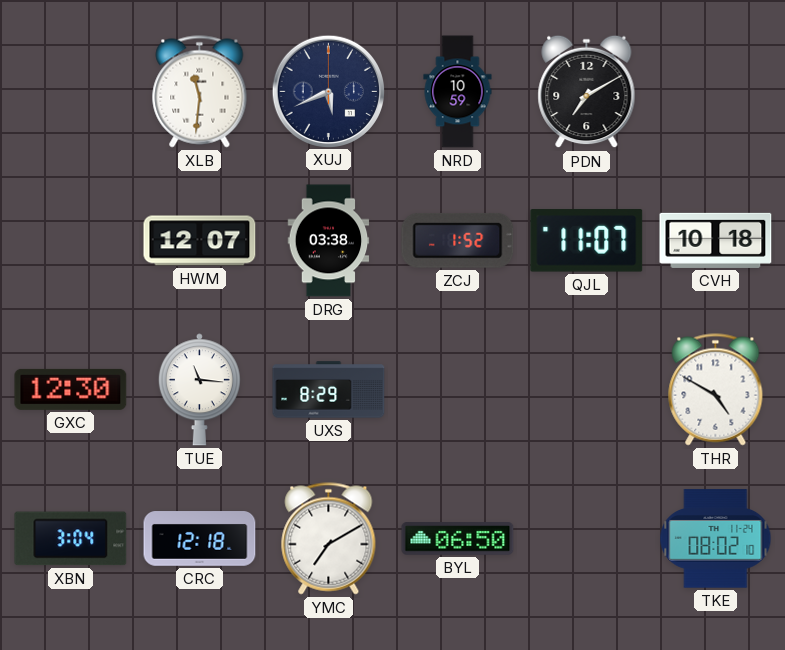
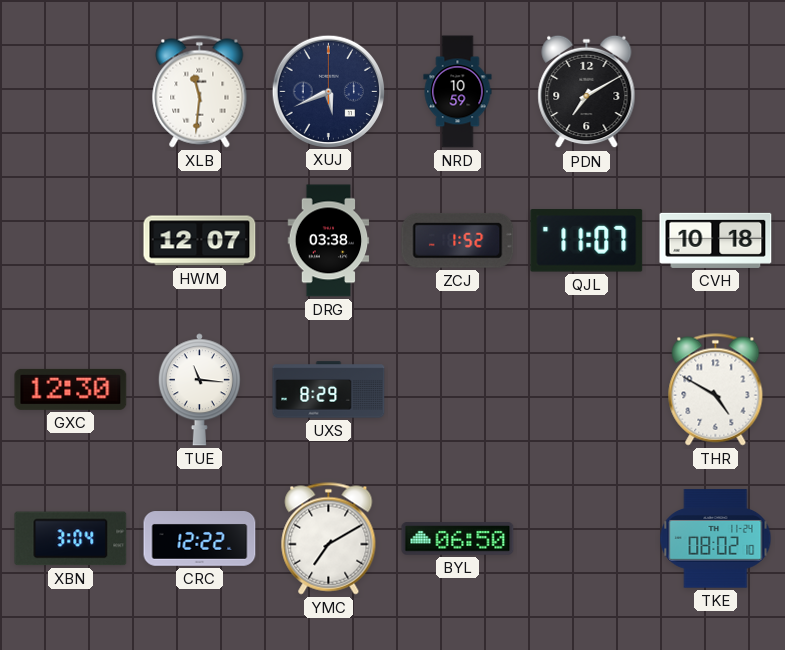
CRC: 12:18 -> 12:22
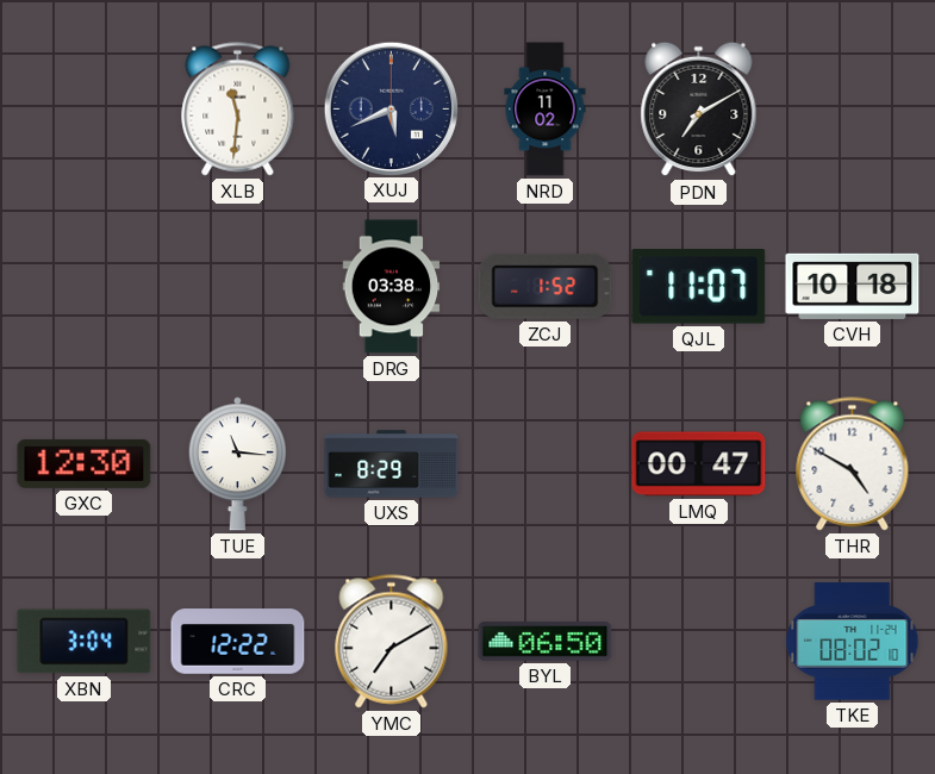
NRD: 10:59 -> 11:02
HWM: 12:07 -> none
LMQ: none -> 00:47
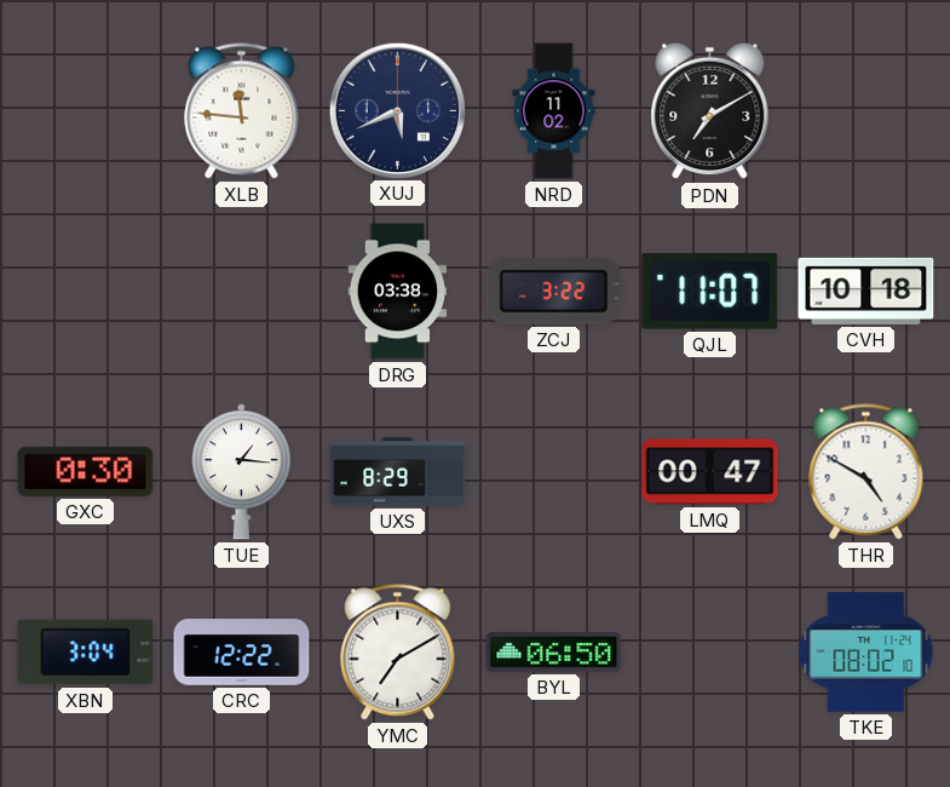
XLB: 11:31 -> 11:46
ZCJ: 1:52 -> 3:22
GXC: 12:30 -> 0:30
TUE: 11:16 -> 1:16
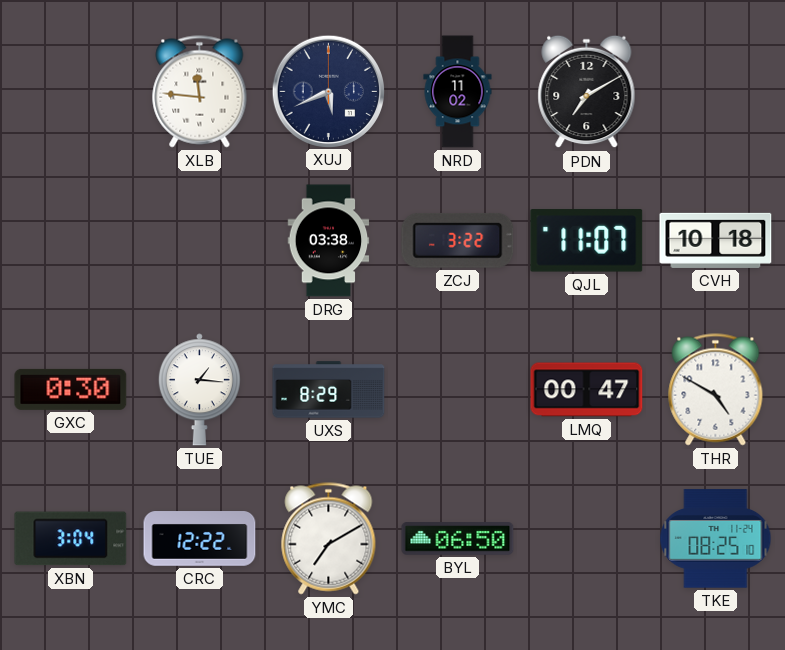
TKE: 08:02 -> 08:25
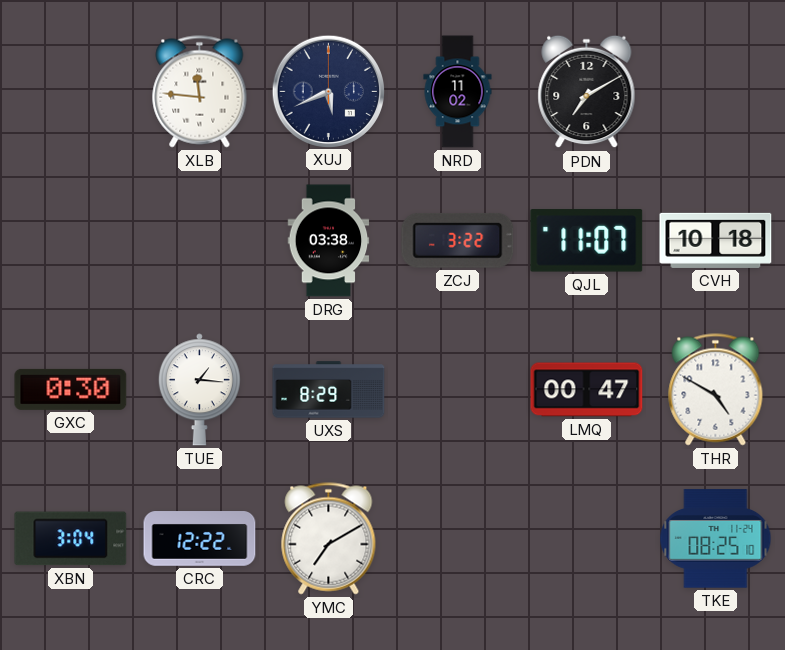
BYL: 06:50 -> none
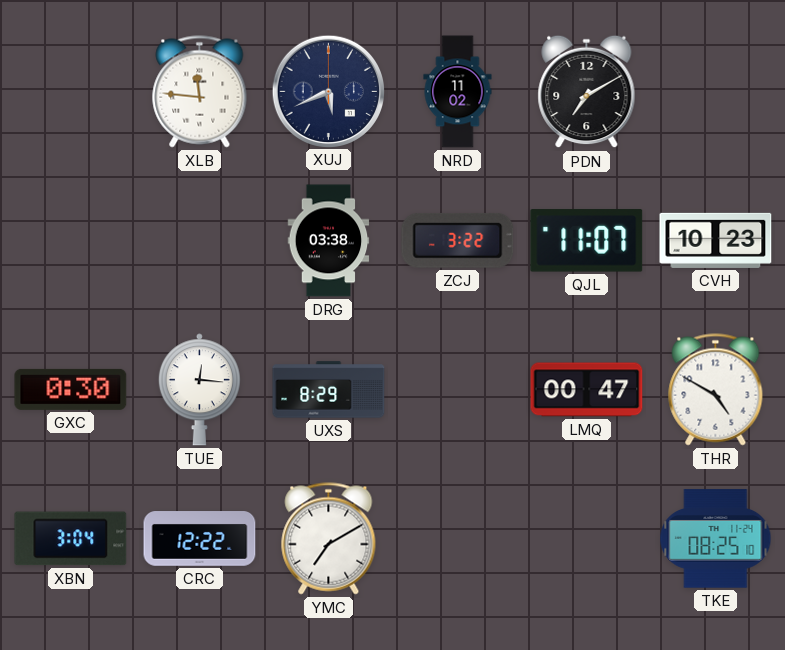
CVH: 10:18 -> 10:23
TUE: 1:16 -> 12:16
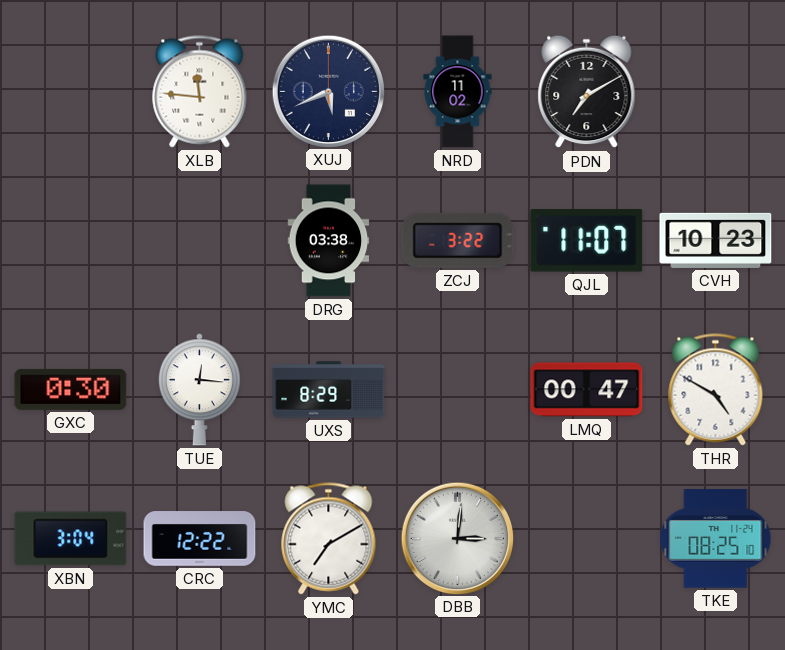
DBB: none -> 3:01
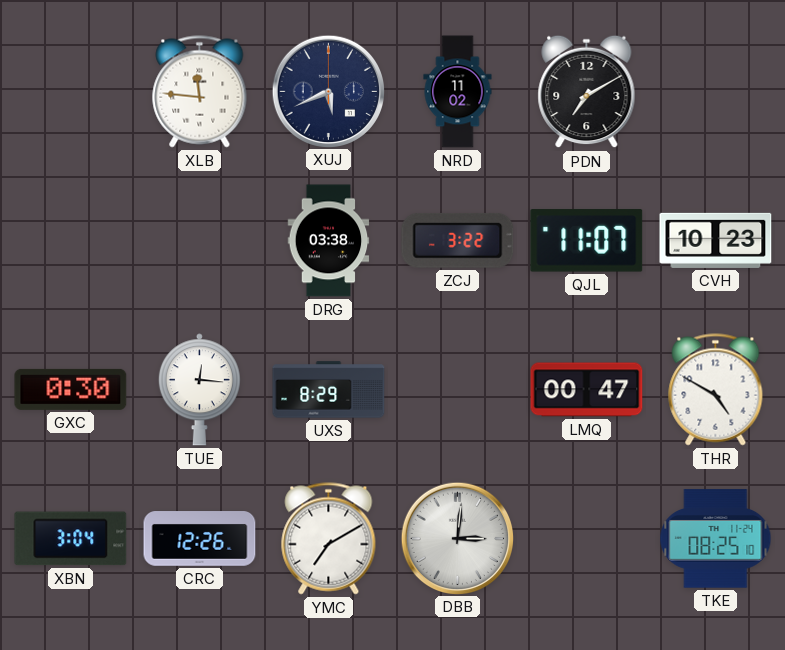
CRC: 12:22 -> 12:26
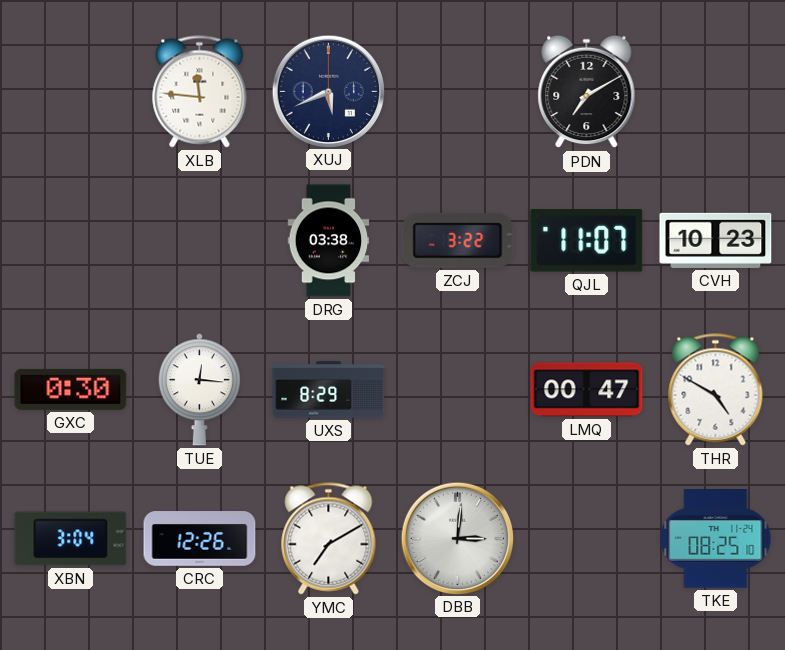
NRD: 11:02 -> none
